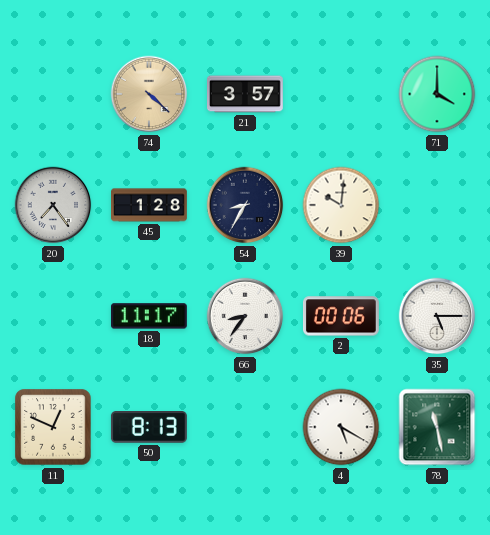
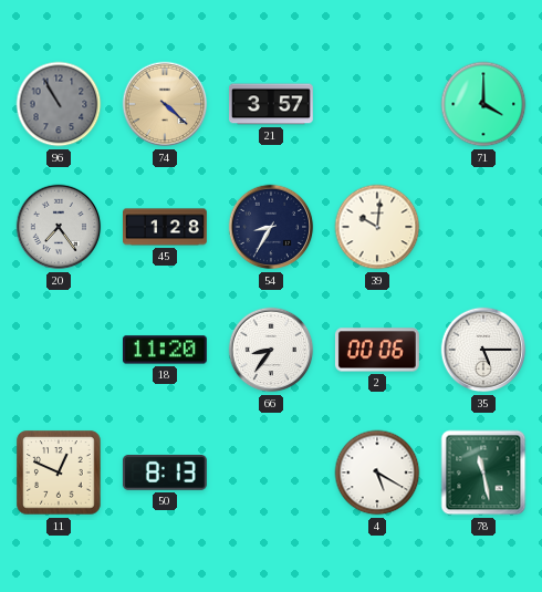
96: none -> 10:55
18: 11:17 -> 11:20
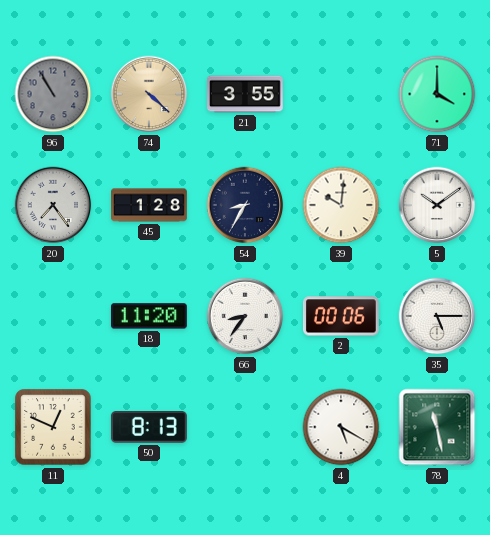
21: 3:57 -> 3:55
5: none -> 10:09
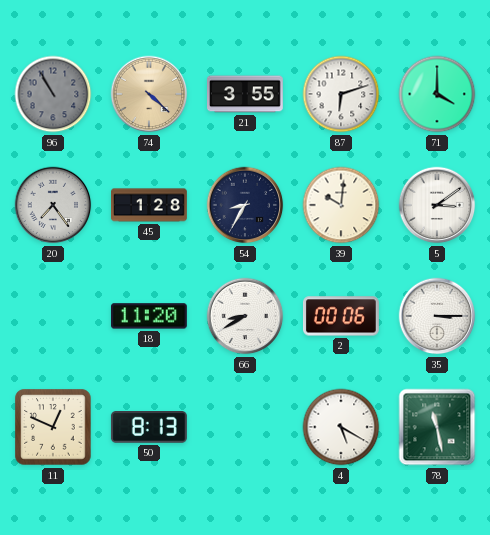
87: none -> 6:12
5: 10:09 -> 3:09
66: 8:36 -> 8:40
35: 5:15 -> 3:15
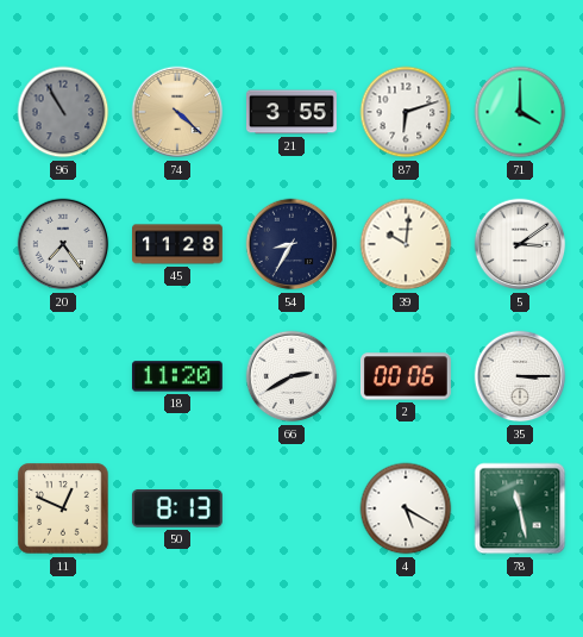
45: 1:28 -> 11:28
66: 8:40 -> 2:40
